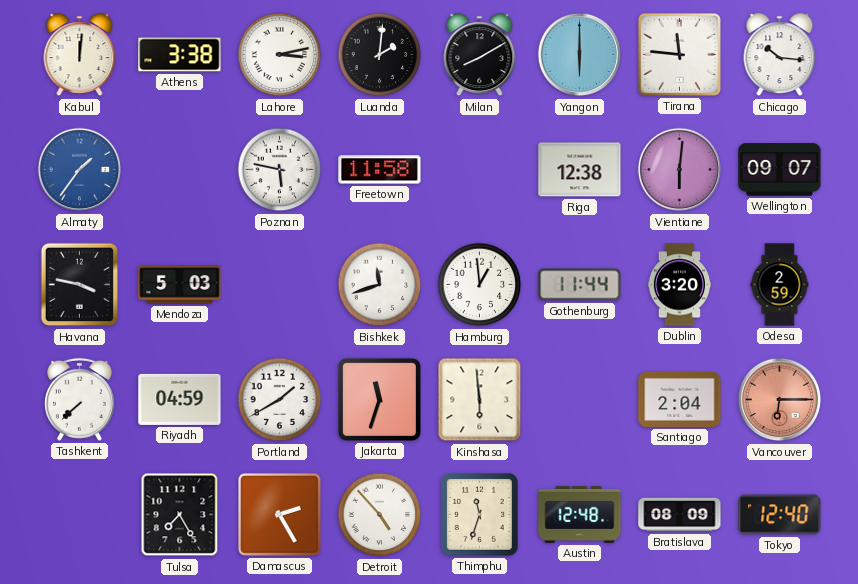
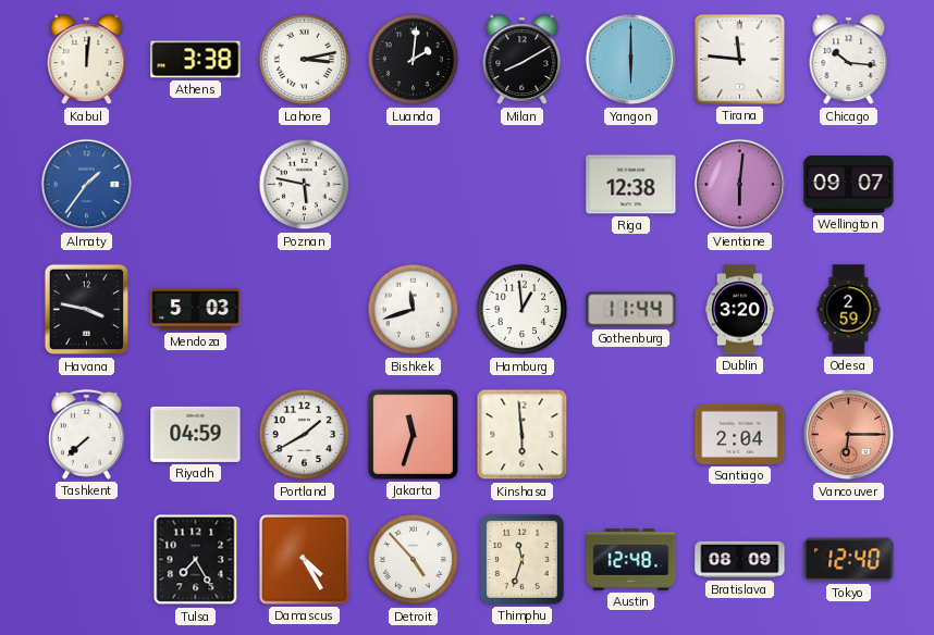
Freetown: 11:58 -> none
Damascus: 2:25 -> 4:25
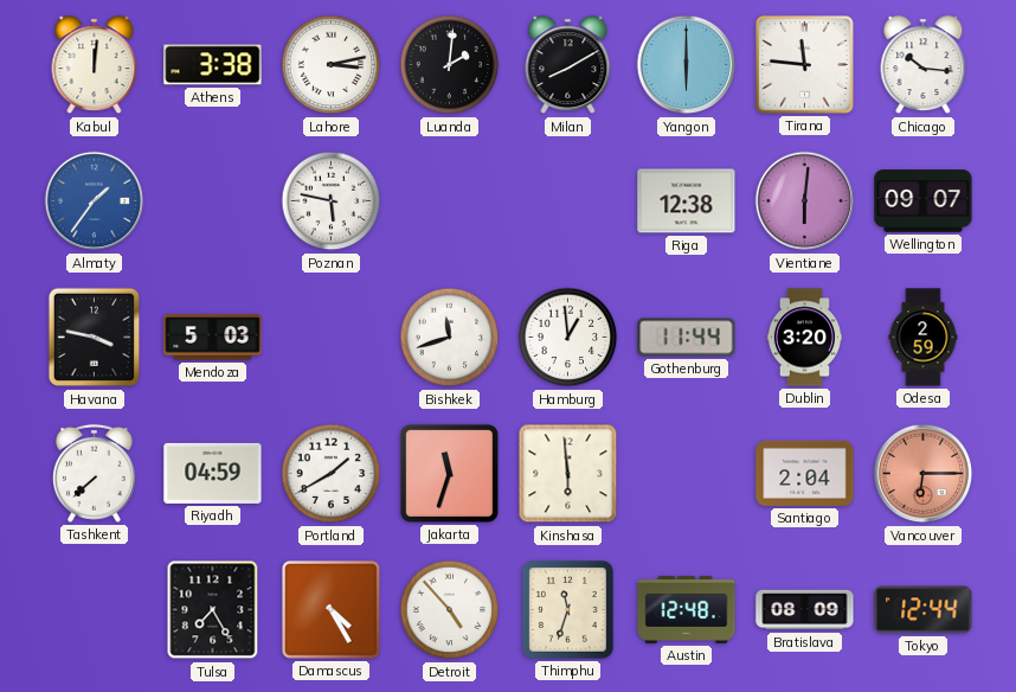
Tokyo: 12:40 -> 12:44
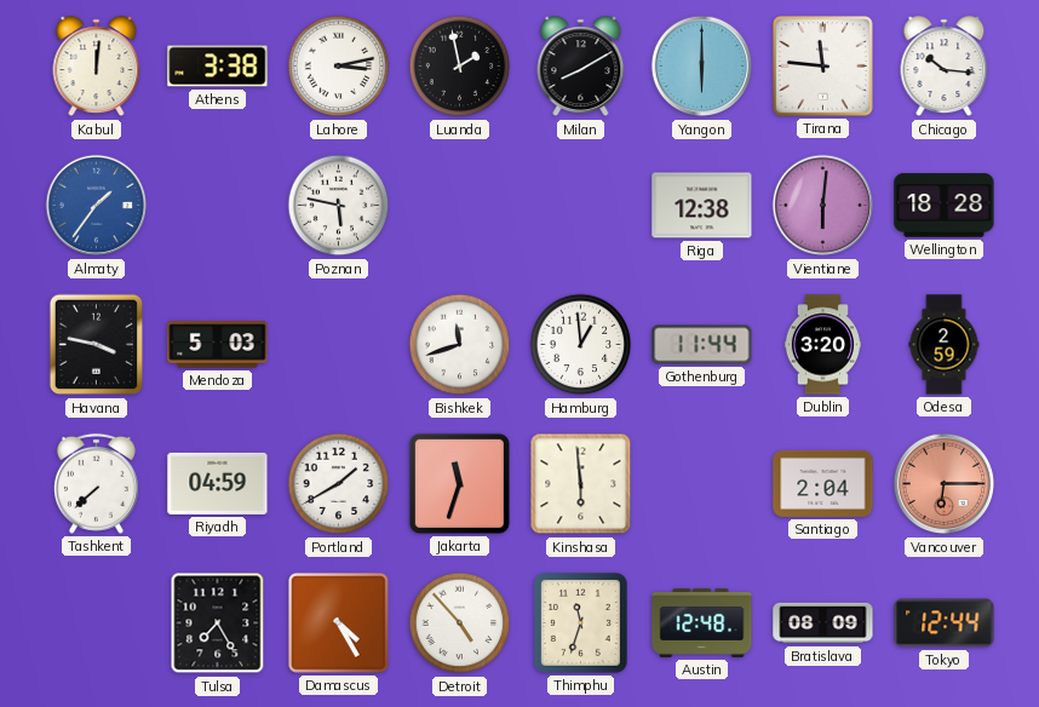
Luanda: 2:01 -> 1:58
Wellington: 09:07 -> 18:28
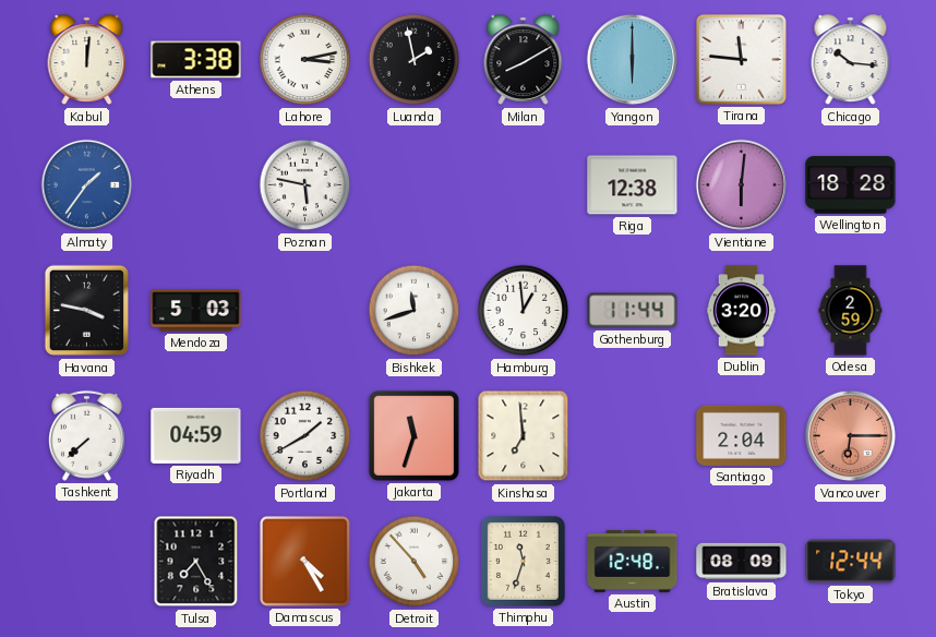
Kinshasa: 5:59 -> 6:59
